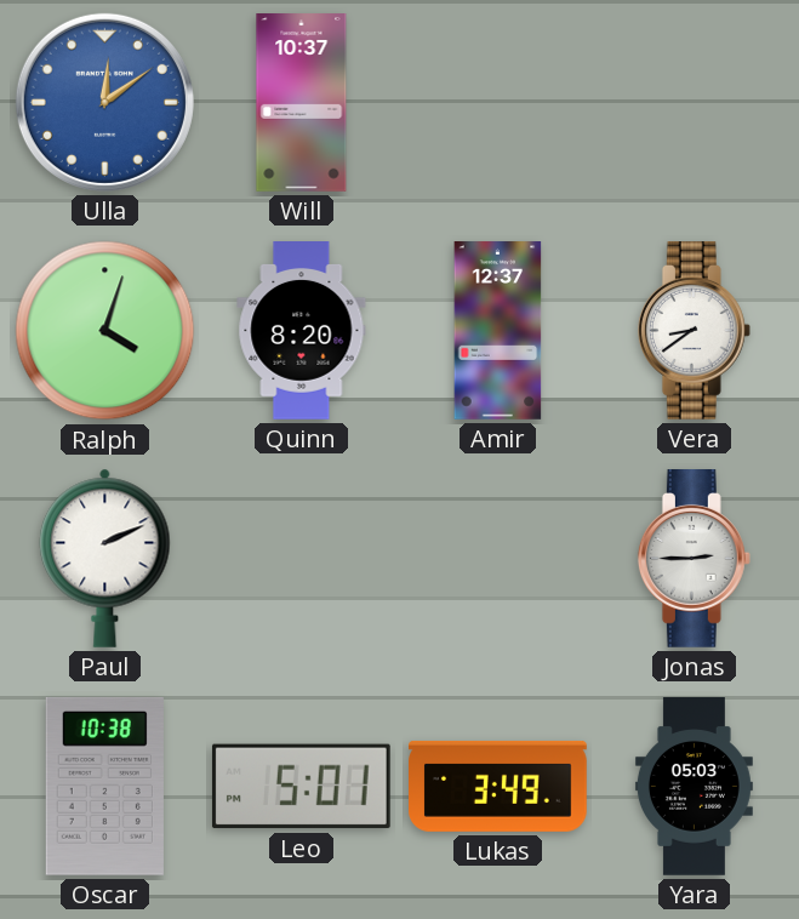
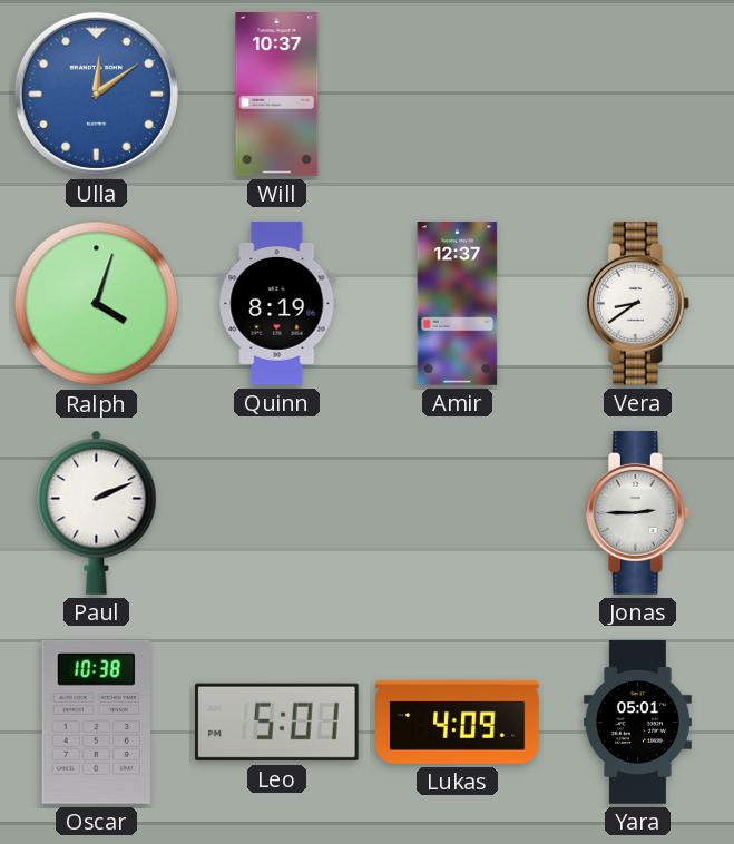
Quinn: 8:20 -> 8:19
Lukas: 3:49 -> 4:09
Yara: 05:03 -> 05:01
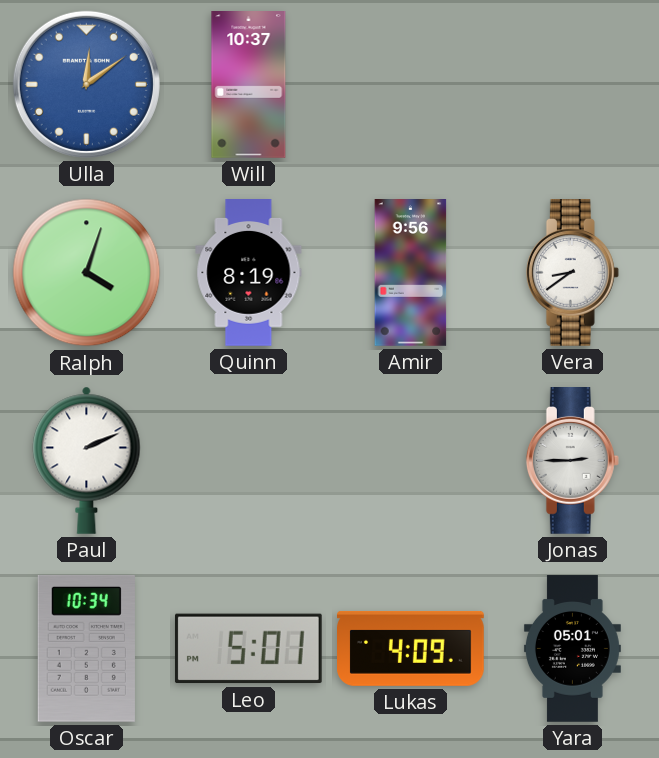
Amir: 12:37 -> 9:56
Oscar: 10:38 -> 10:34
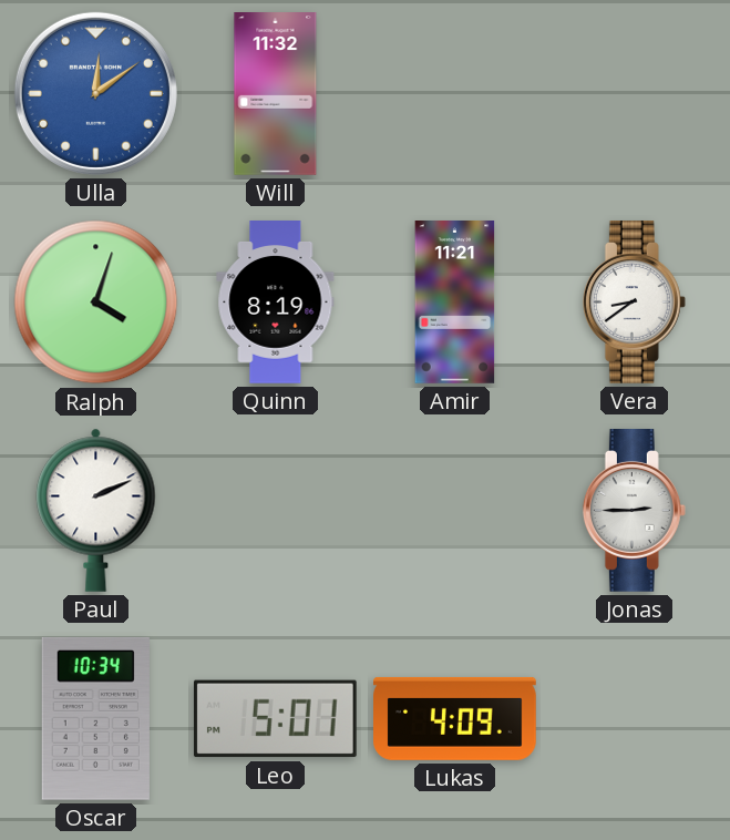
Will: 10:37 -> 11:32
Amir: 9:56 -> 11:21
Yara: 05:01 -> none
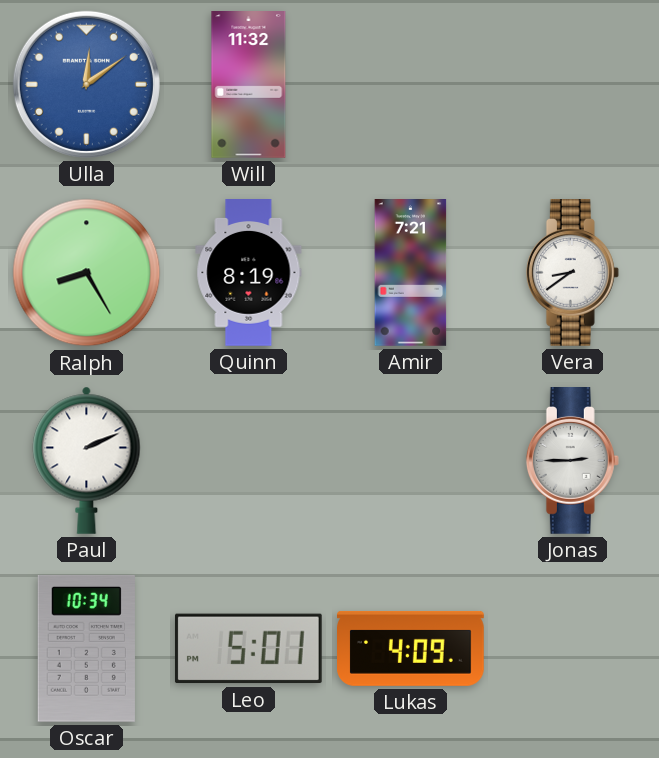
Ralph: 4:03 -> 8:25
Amir: 11:21 -> 7:21
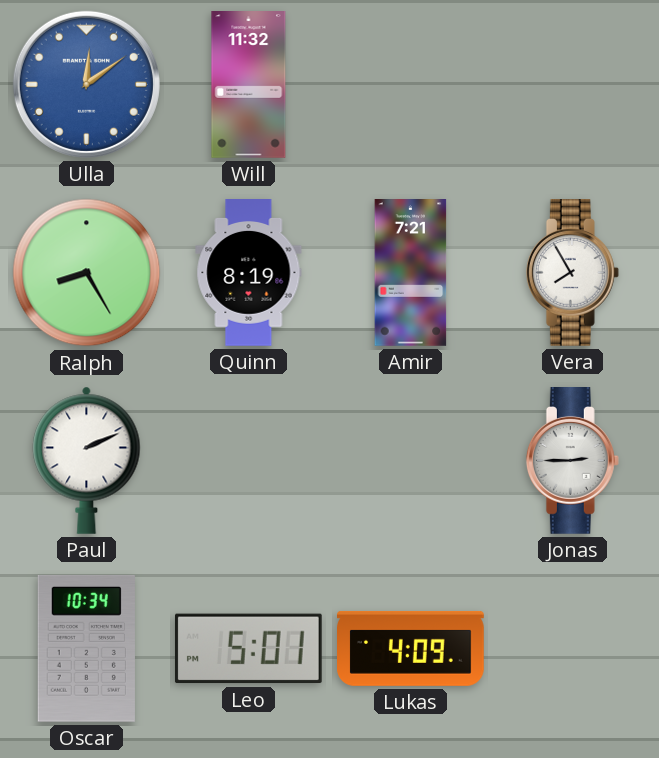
Vera: 8:39 -> 7:55
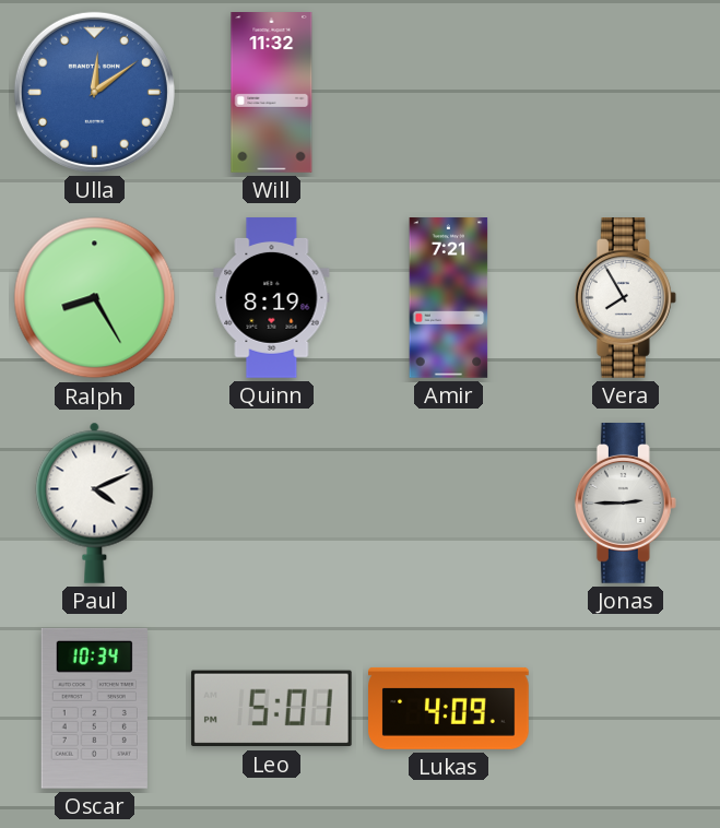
Paul: 2:11 -> 4:11
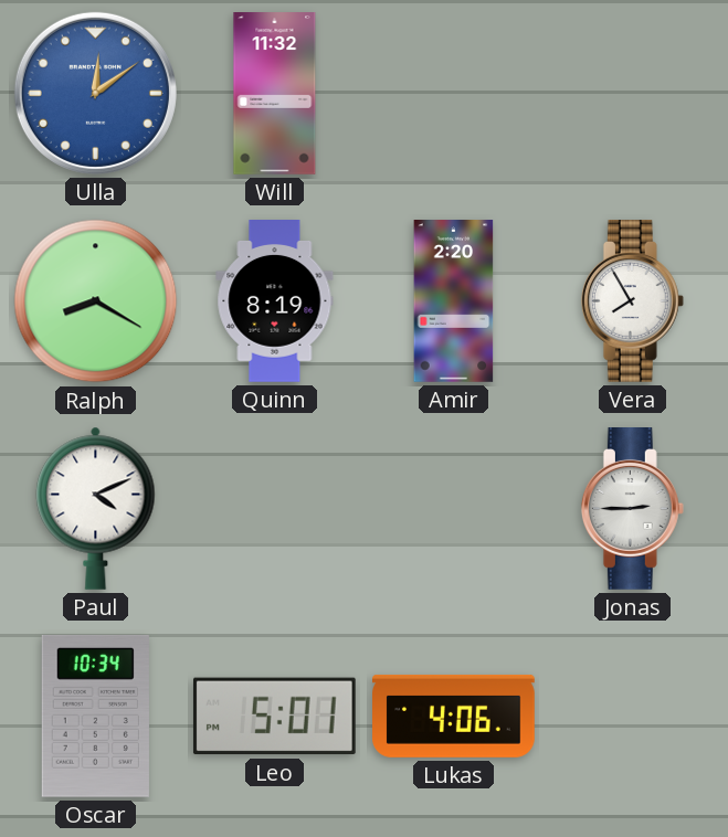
Ralph: 8:25 -> 8:20
Amir: 7:21 -> 2:20
Lukas: 4:09 -> 4:06
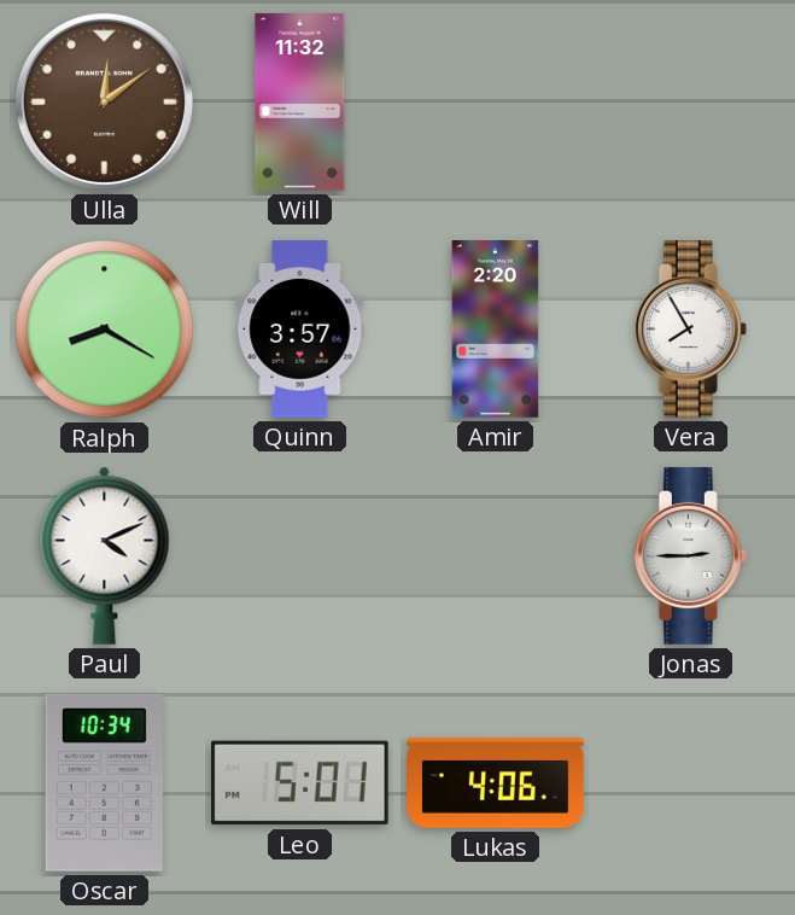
Ulla dial: blue -> brown
Quinn: 8:19 -> 3:57
